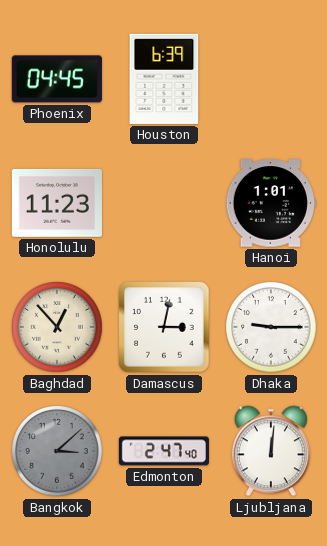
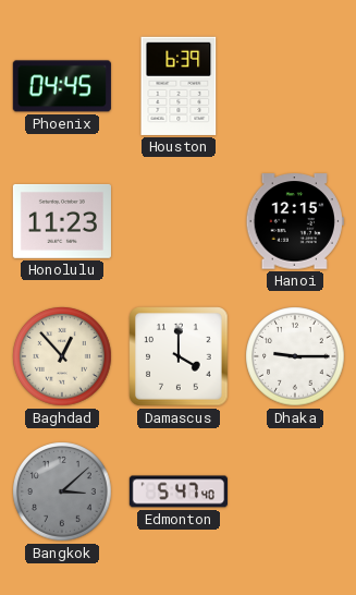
Hanoi: 1:01 -> 12:15
Damascus: 3:02 -> 4:00
Edmonton: 2:47 -> 5:47
Ljubljana: 12:01 -> none
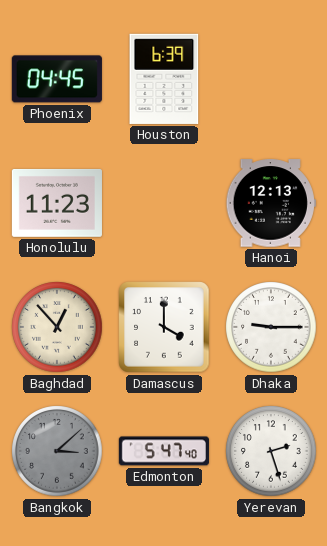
Hanoi: 12:15 -> 12:13
Yerevan: none -> 2:27
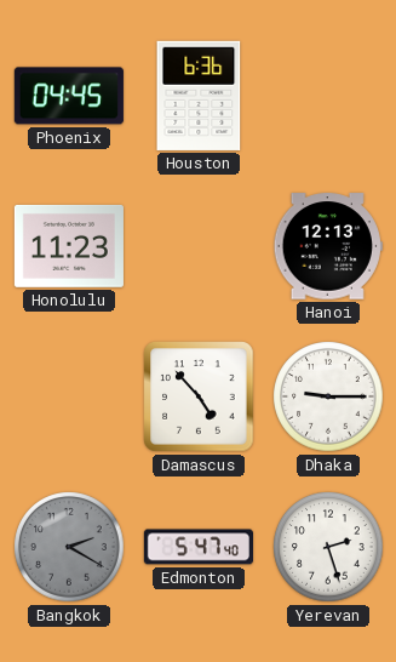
Houston: 6:39 -> 6:36
Baghdad: 12:53 -> none
Damascus: 4:00 -> 4:53
Bangkok: 3:08 -> 2:20
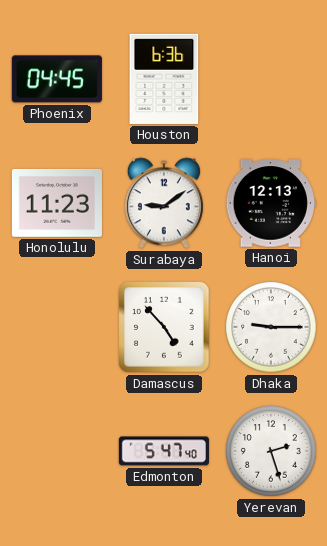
Surabaya: none -> 9:09
Bangkok: 2:20 -> none
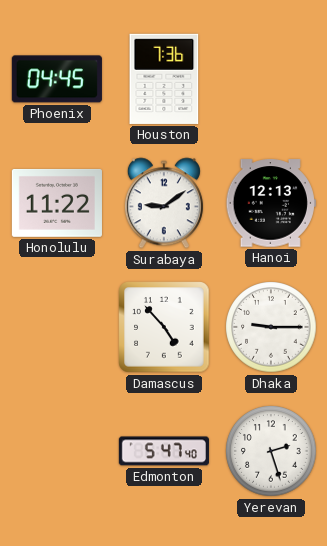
Houston: 6:36 -> 7:36
Honolulu: 11:23 -> 11:22
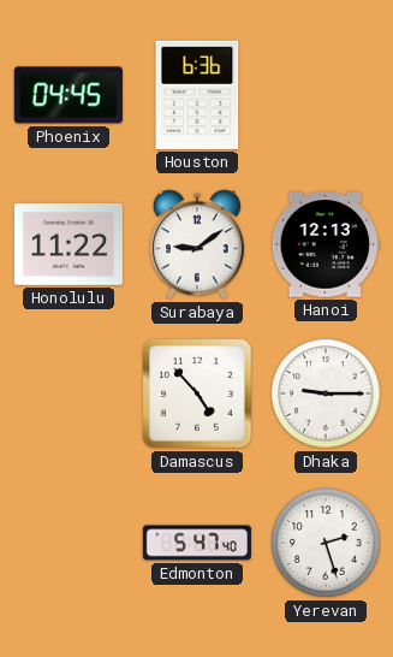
Houston: 7:36 -> 6:36
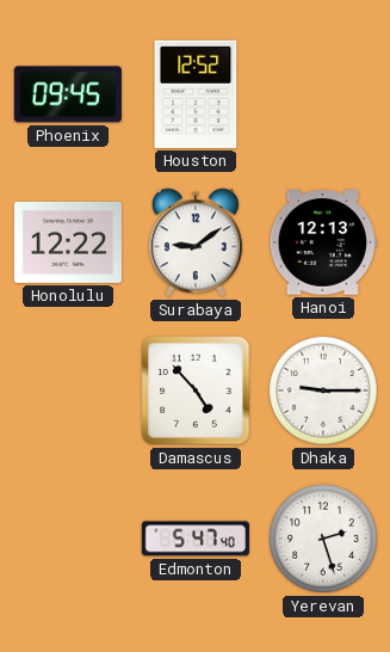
Phoenix: 04:45 -> 09:45
Houston: 6:36 -> 12:52
Honolulu: 11:22 -> 12:22
